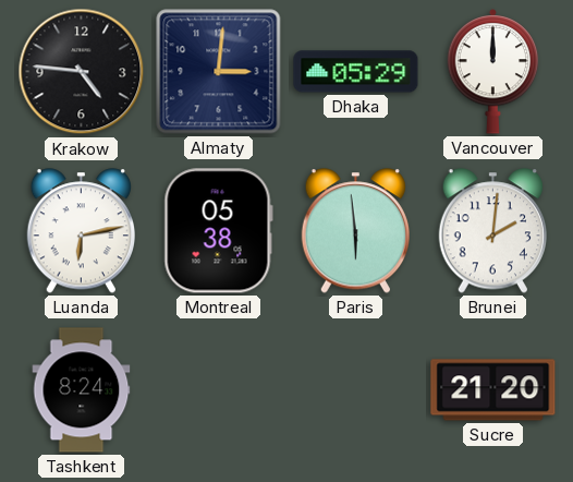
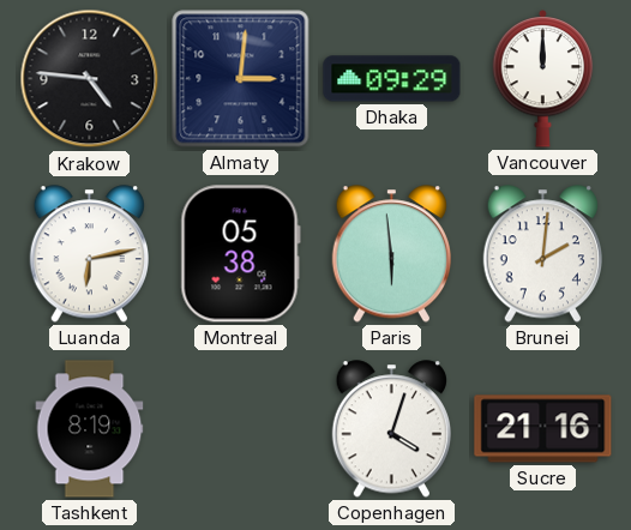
Dhaka: 05:29 -> 09:29
Tashkent: 8:24 -> 8:19
Copenhagen: none -> 4:03
Sucre: 21:20 -> 21:16
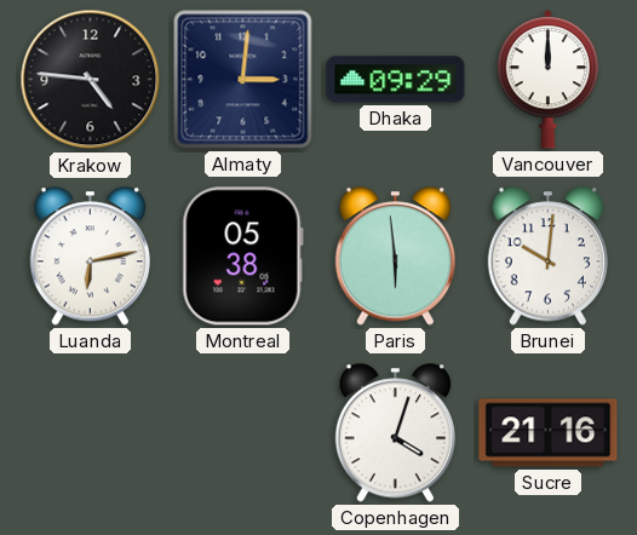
Brunei: 2:01 -> 10:01
Tashkent: 8:19 -> none
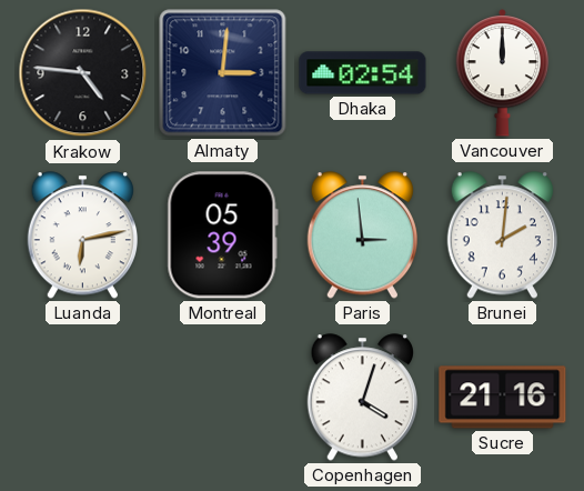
Dhaka: 09:29 -> 02:54
Montreal: 05:38 -> 05:39
Paris: 5:59 -> 2:59
Brunei: 10:01 -> 2:01
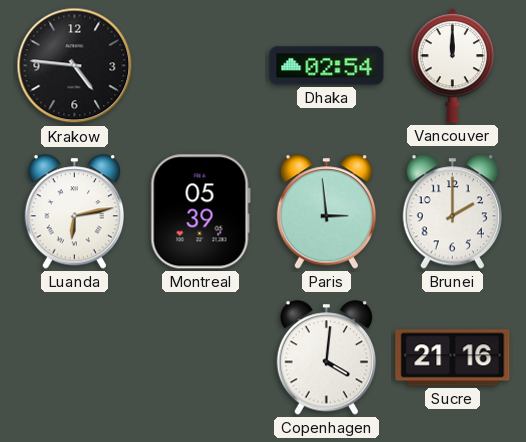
Almaty: 3:01 -> none
Brunei: 2:01 -> 2:00
Copenhagen: 4:03 -> 4:01
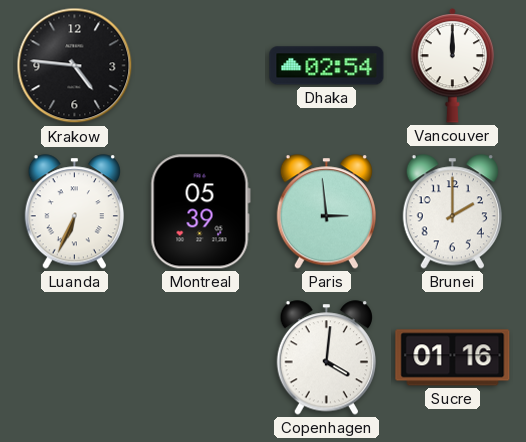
Luanda: 6:13 -> 6:34
Sucre: 21:16 -> 01:16
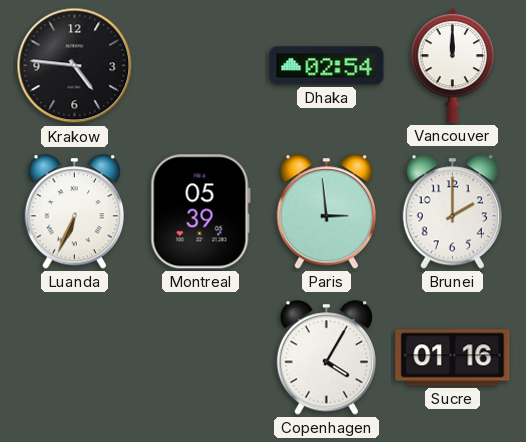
Copenhagen: 4:01 -> 4:05
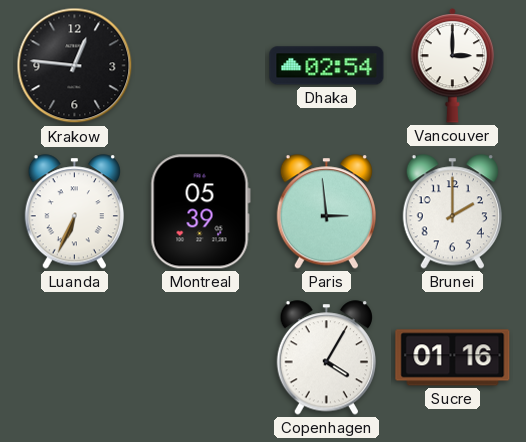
Krakow: 4:46 -> 12:46
Vancouver: 12:00 -> 3:00
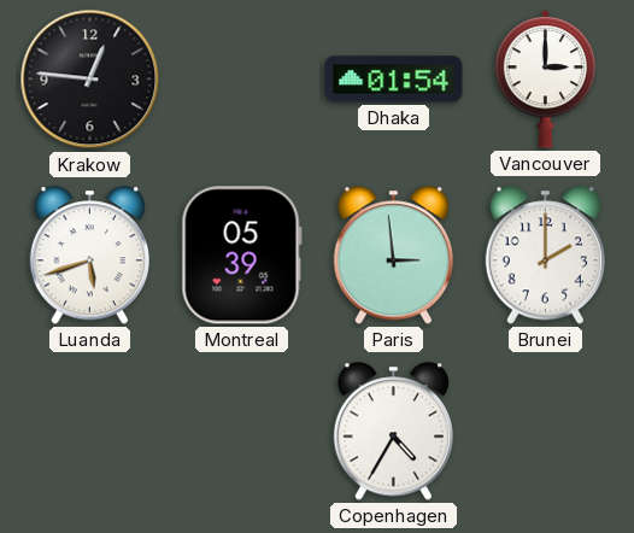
Dhaka: 02:54 -> 01:54
Luanda: 6:34 -> 5:42
Copenhagen: 4:05 -> 4:35
Sucre: 01:16 -> none
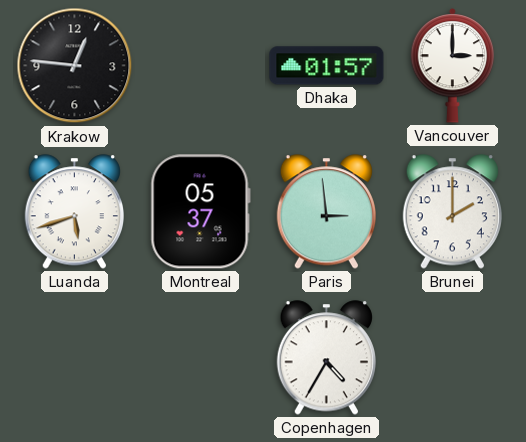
Dhaka: 01:54 -> 01:57
Montreal: 05:39 -> 05:37
